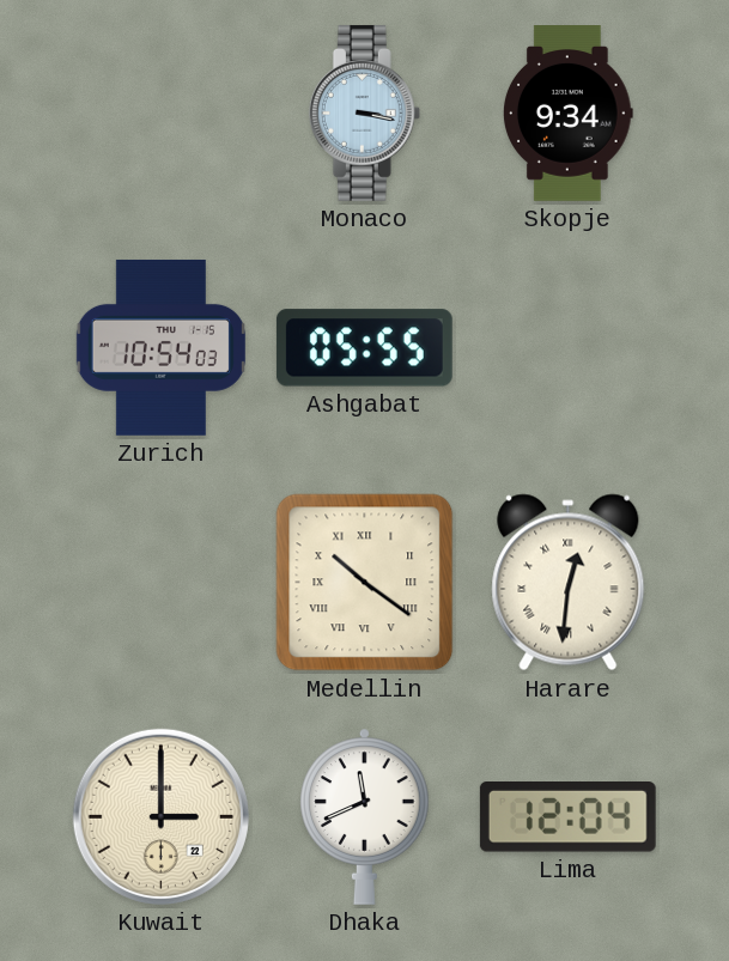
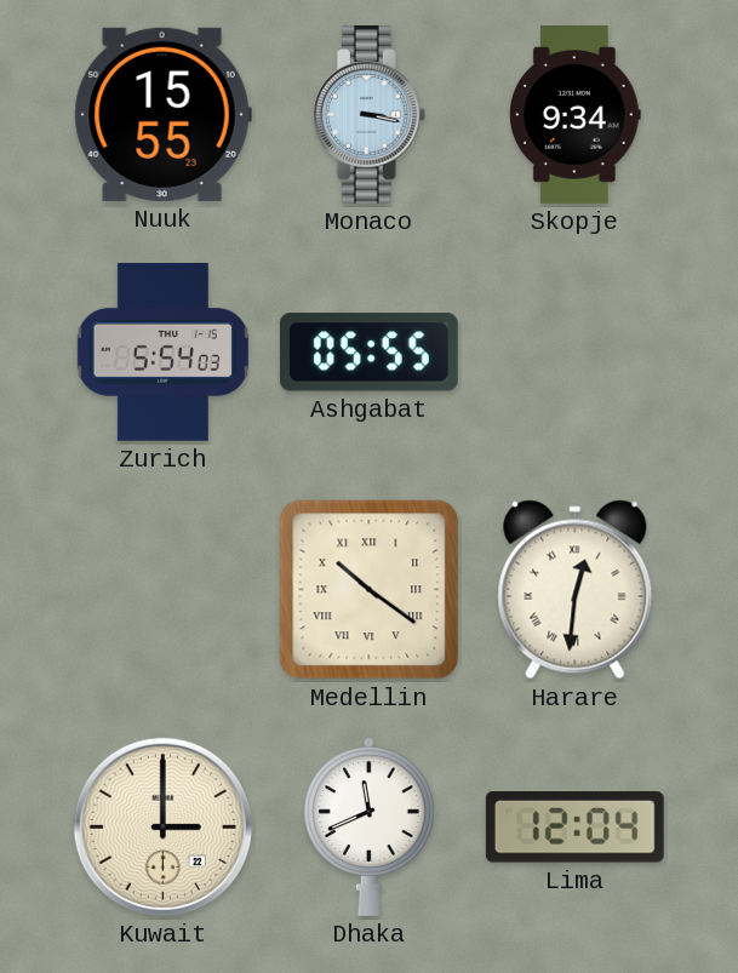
Nuuk: none -> 15:55
Zurich: 10:54 -> 5:54
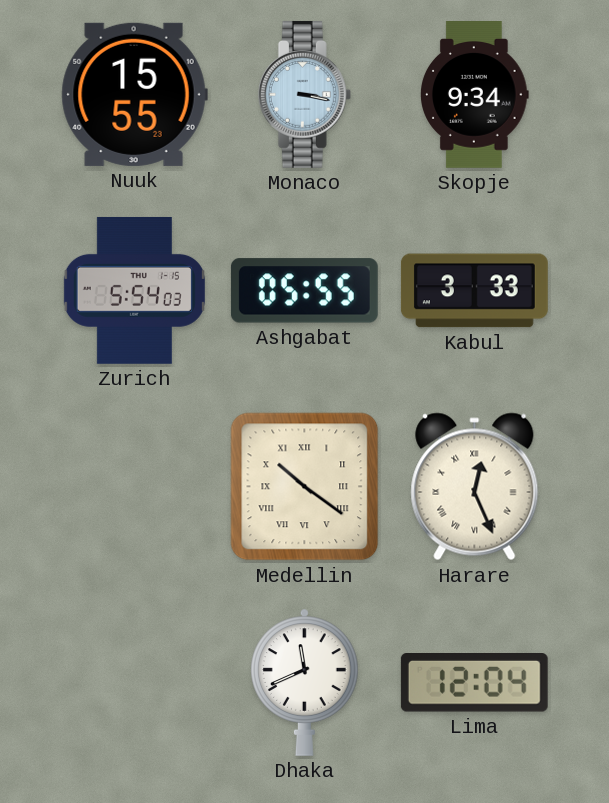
Kabul: none -> 3:33
Harare: 12:31 -> 12:26
Kuwait: 3:00 -> none
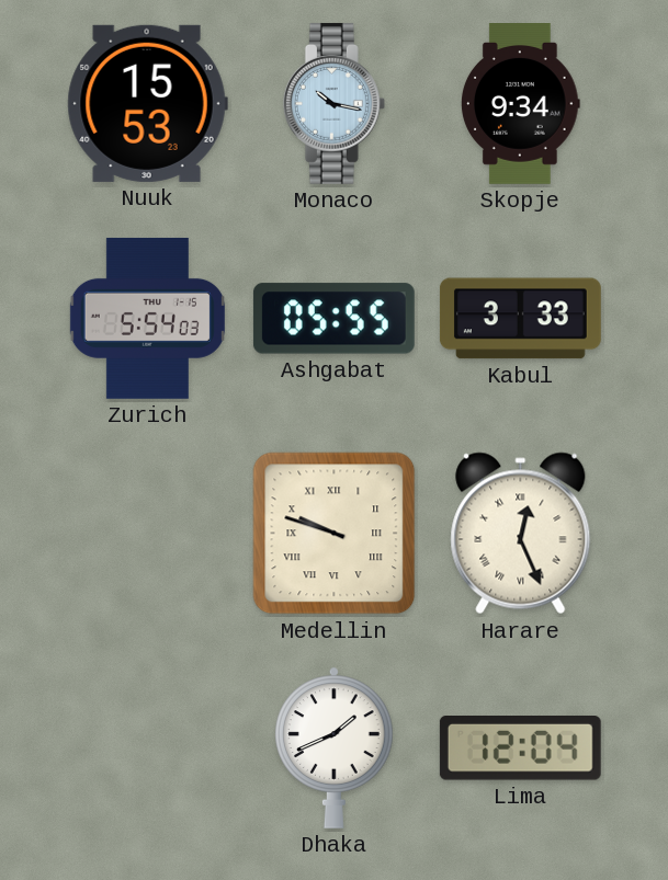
Nuuk: 15:55 -> 15:53
Monaco: 3:17 -> 10:17
Medellin: 10:21 -> 9:48
Dhaka: 11:41 -> 1:41
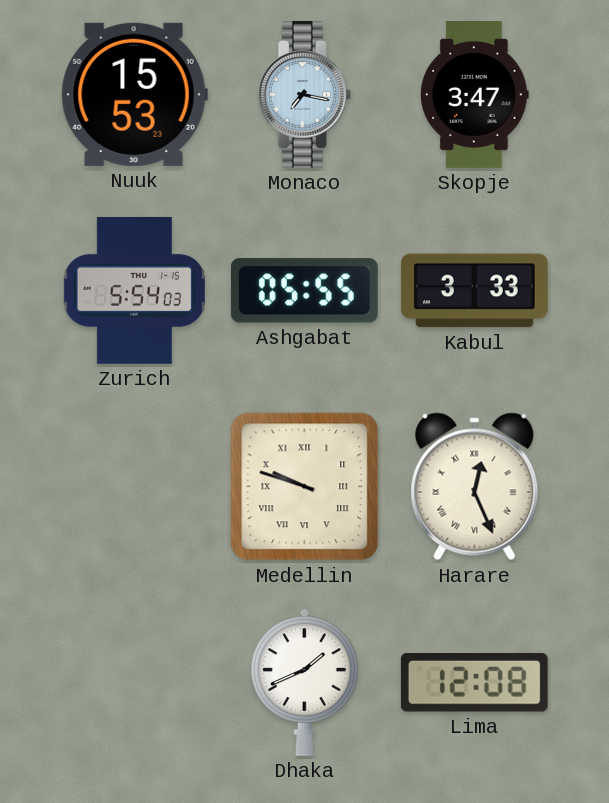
Monaco: 10:17 -> 7:17
Skopje: 9:34 -> 3:47
Lima: 12:04 -> 12:08
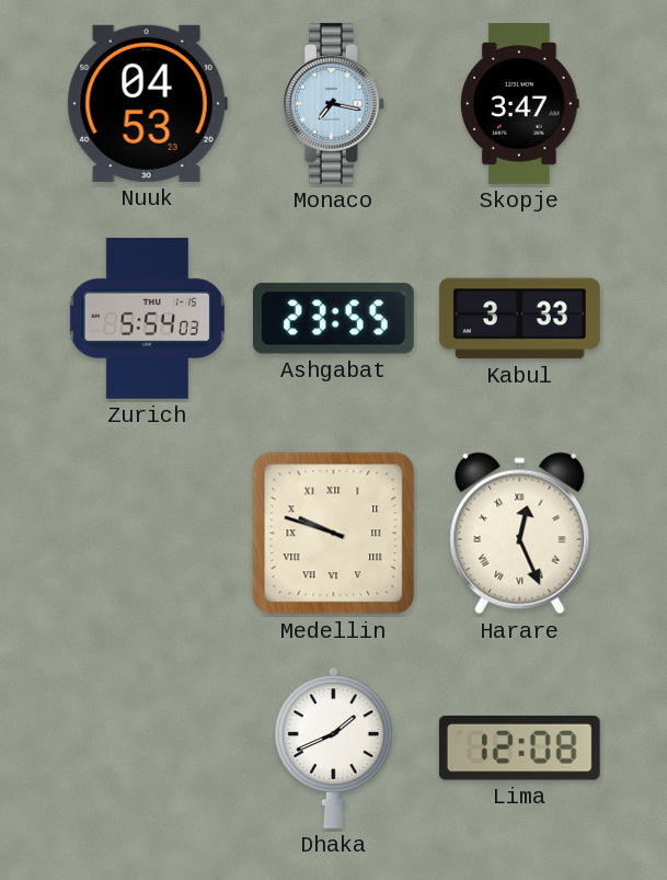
Nuuk: 15:53 -> 04:53
Ashgabat: 05:55 -> 23:55
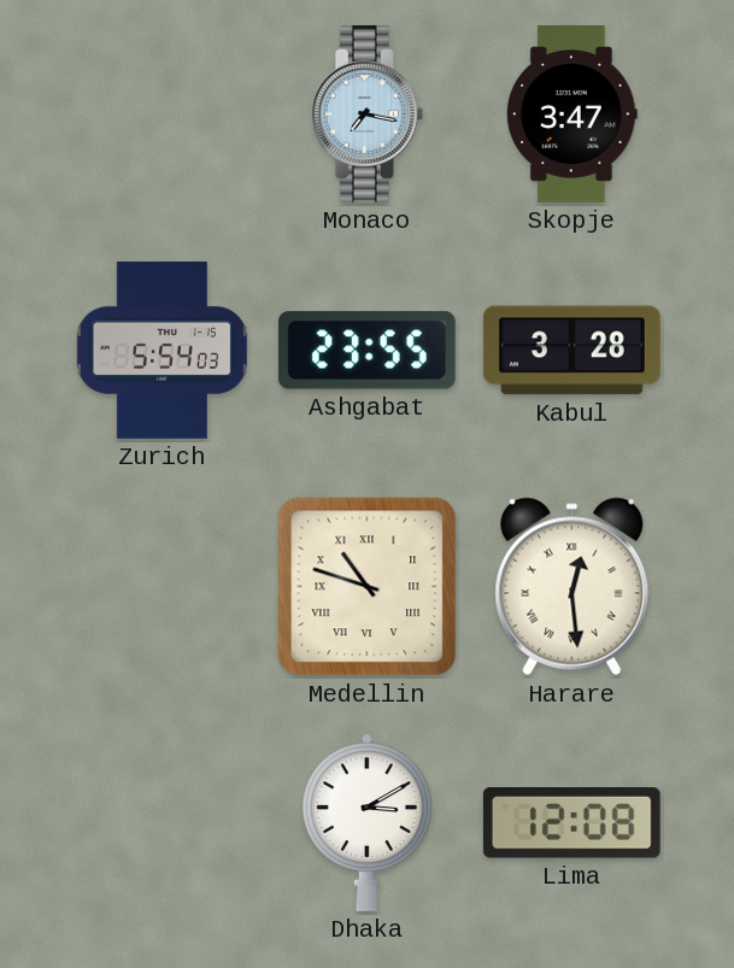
Nuuk: 04:53 -> none
Kabul: 3:33 -> 3:28
Medellin: 9:48 -> 10:48
Harare: 12:26 -> 12:29
Dhaka: 1:41 -> 3:10
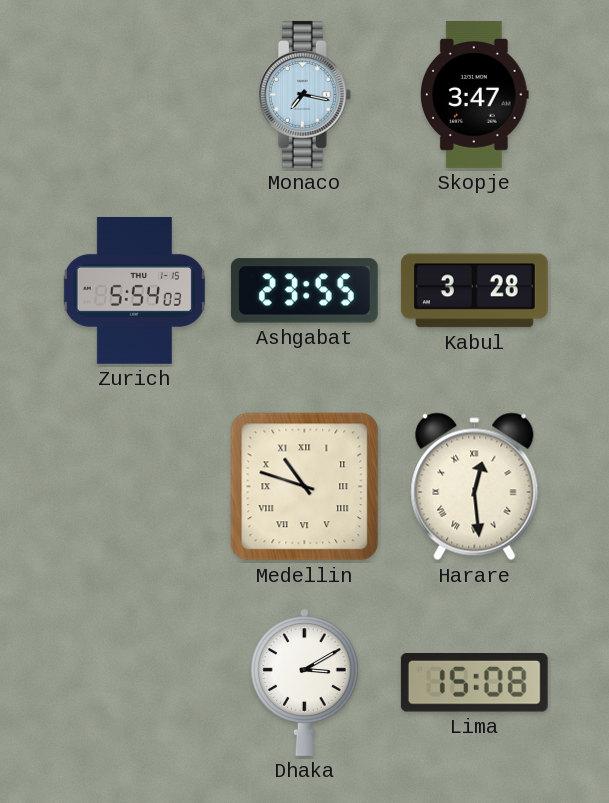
Lima: 12:08 -> 15:08
